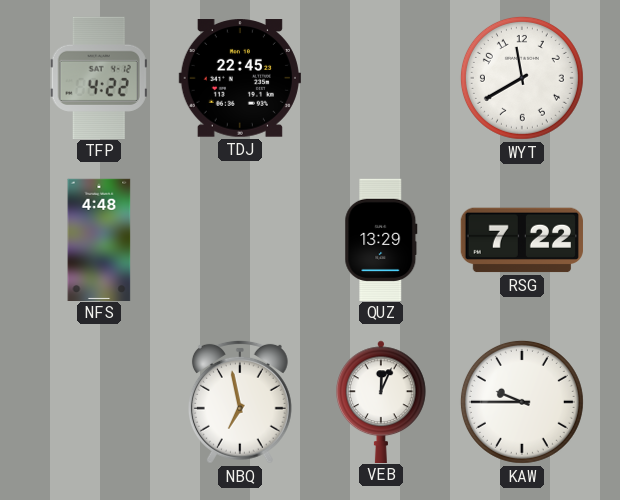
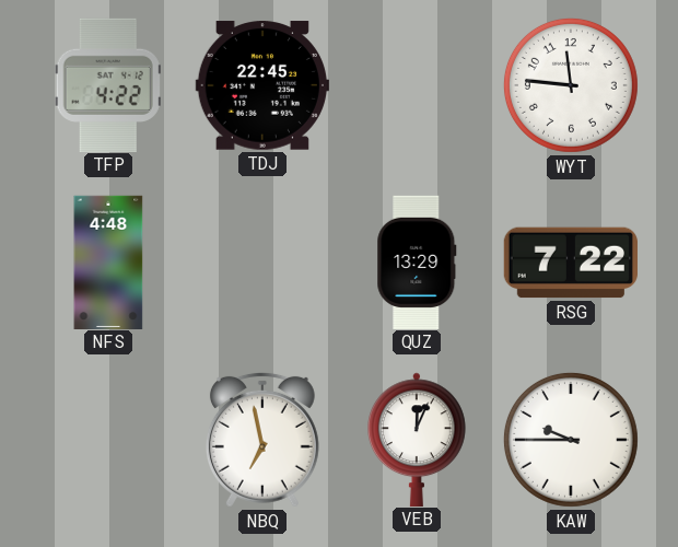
WYT: 11:40 -> 11:46
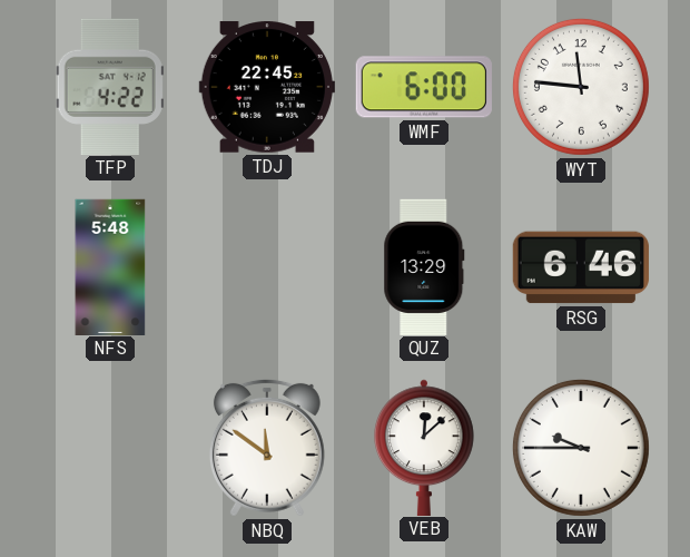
WMF: none -> 6:00
NFS: 4:48 -> 5:48
RSG: 7:22 -> 6:46
NBQ: 6:58 -> 11:51
VEB: 12:04 -> 12:08
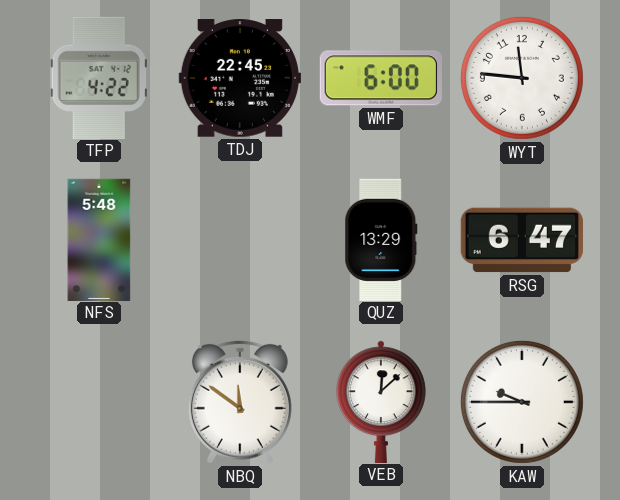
RSG: 6:46 -> 6:47
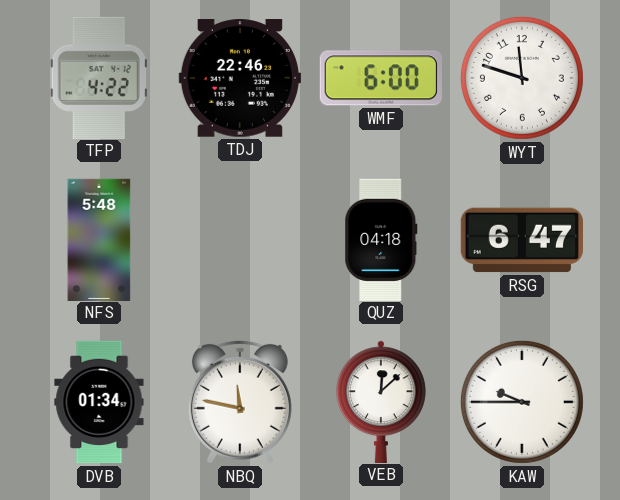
TDJ: 22:45 -> 22:46
WYT: 11:46 -> 11:48
QUZ: 13:29 -> 04:18
DVB: none -> 01:34
NBQ: 11:51 -> 11:47
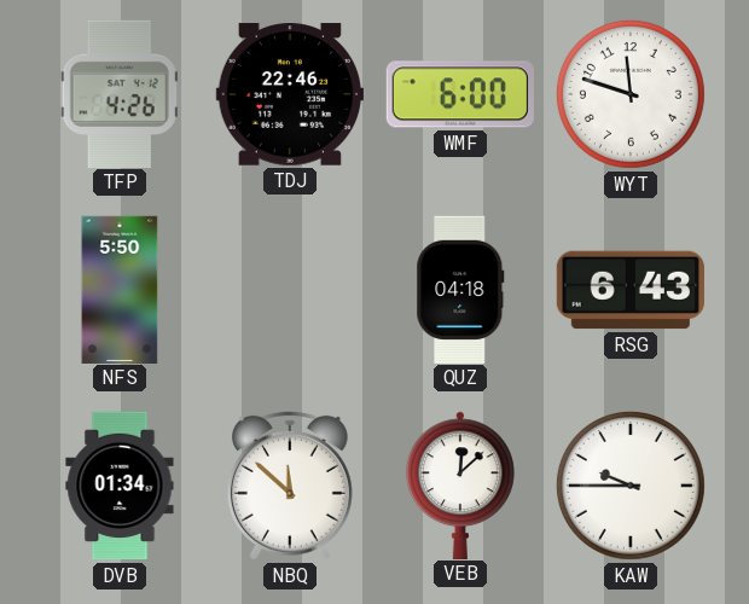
TFP: 4:22 -> 4:26
NFS: 5:48 -> 5:50
RSG: 6:47 -> 6:43
NBQ: 11:47 -> 11:52
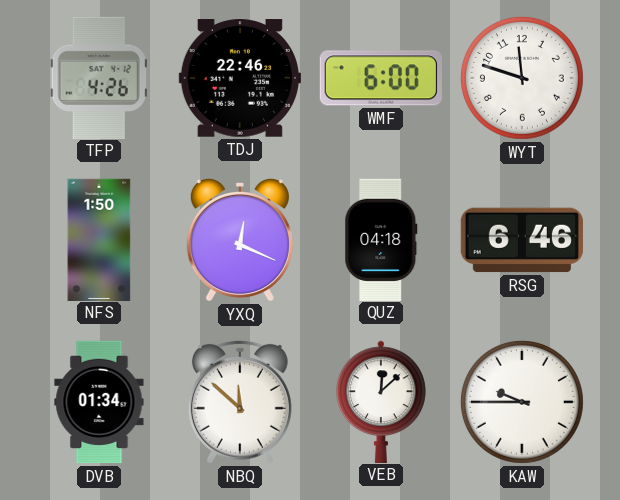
NFS: 5:50 -> 1:50
YXQ: none -> 12:19
RSG: 6:43 -> 6:46
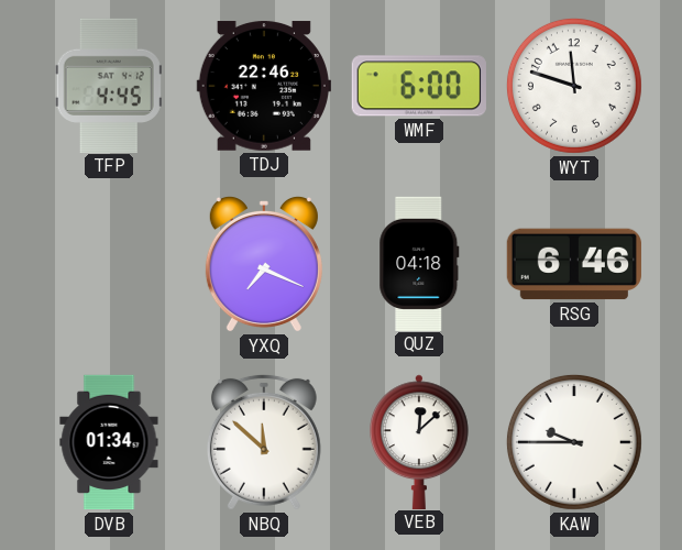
TFP: 4:26 -> 4:45
NFS: 1:50 -> none
YXQ: 12:19 -> 7:19
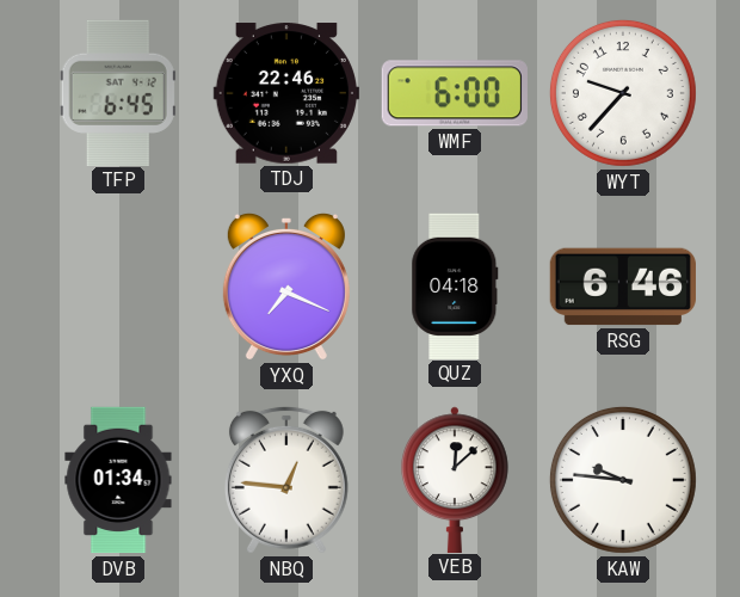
TFP: 4:45 -> 6:45
WYT: 11:48 -> 9:37
NBQ: 11:52 -> 12:46
KAW: 9:45 -> 9:46
